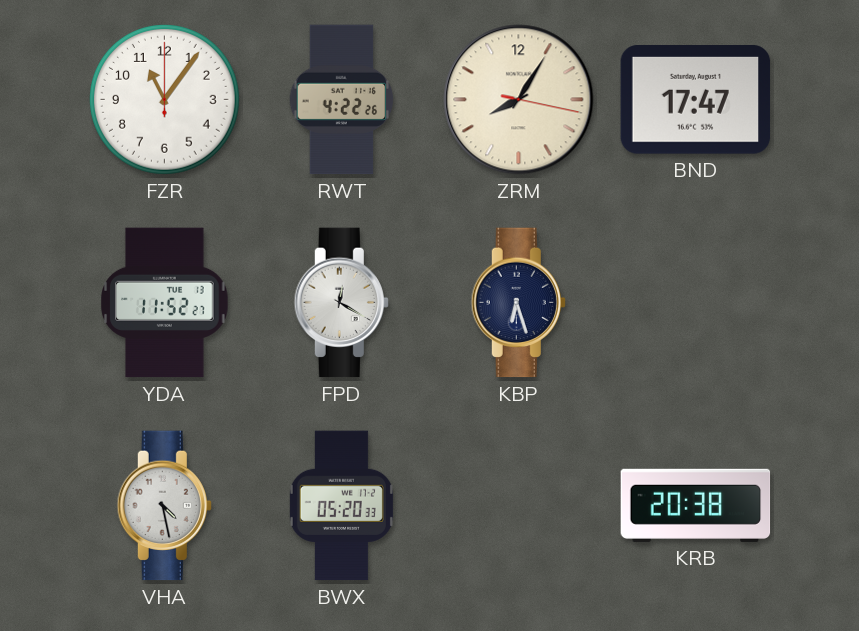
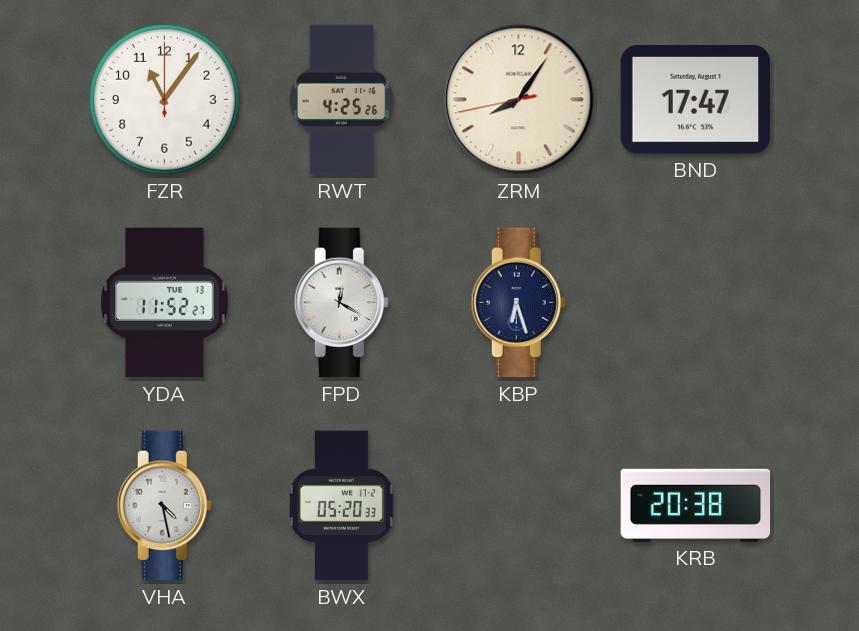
RWT: 4:22 -> 4:25
ZRM: 8:05:17 -> 8:05:43
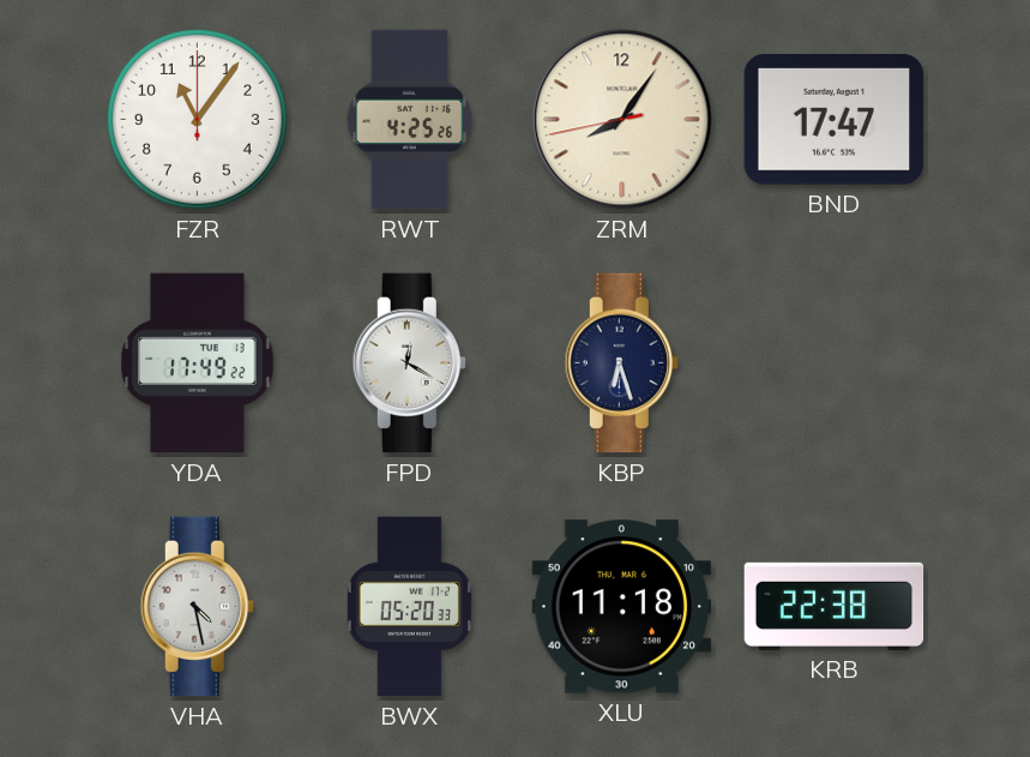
YDA: 11:52 -> 17:49
XLU: none -> 11:18
KRB: 20:38 -> 22:38
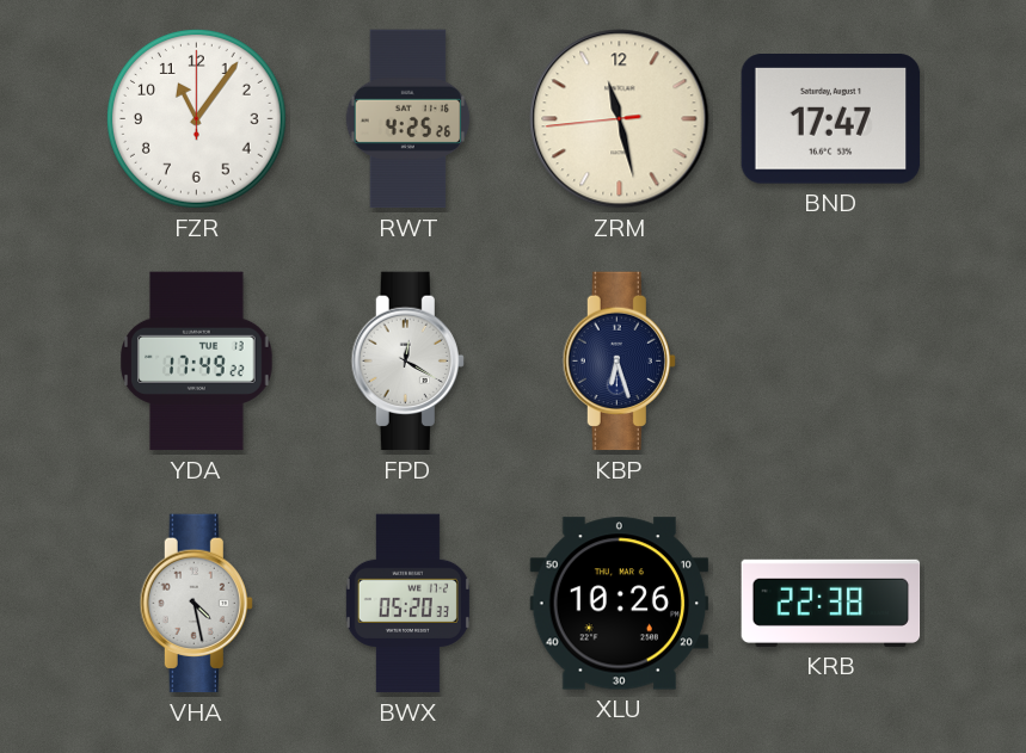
ZRM: 8:05 -> 11:27
XLU: 11:18 -> 10:26
